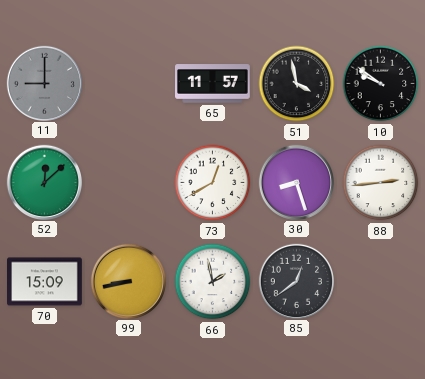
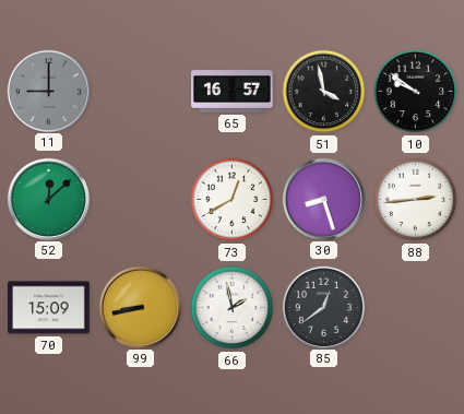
65: 11:57 -> 16:57
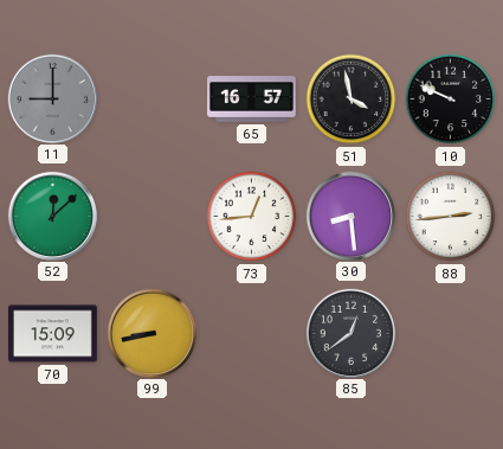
10: 9:51 -> 9:49
73: 12:40 -> 12:44
30: 8:27 -> 8:29
66: 1:58 -> none
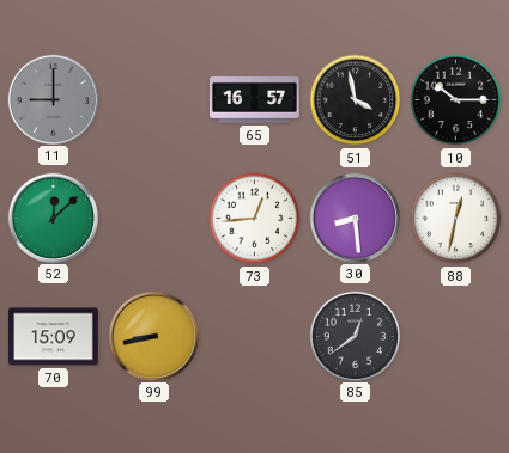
10: 9:49 -> 10:15
88: 2:44 -> 12:32
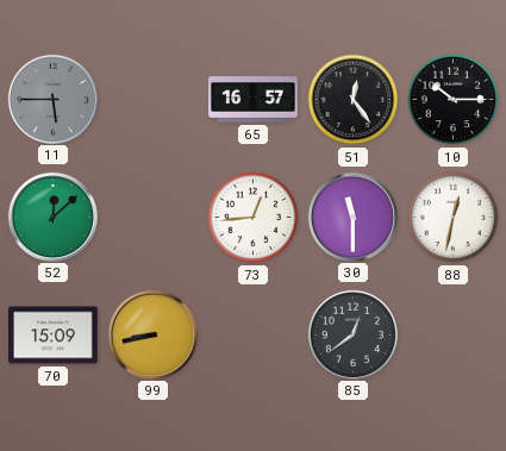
11: 9:00 -> 5:45
51: 3:58 -> 12:24
30: 8:29 -> 11:30
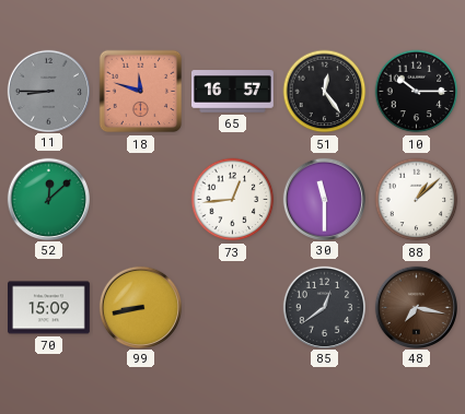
11: 5:45 -> 8:45
18: none -> 11:48
88: 12:32 -> 1:08
48: none -> 7:17
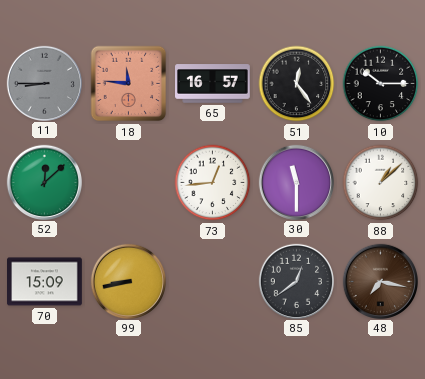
18: 11:48 -> 11:46
